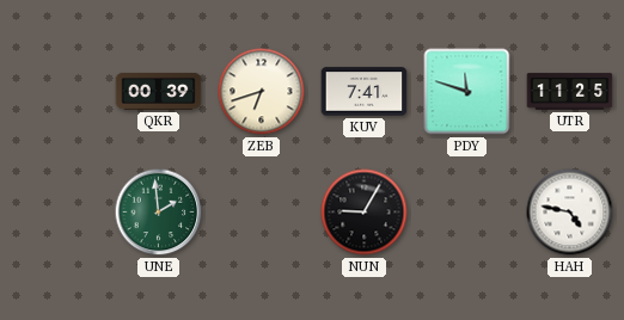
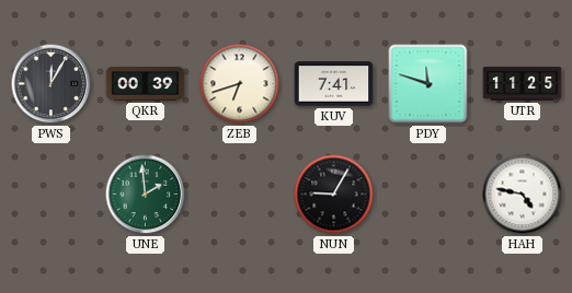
PWS: none -> 12:05
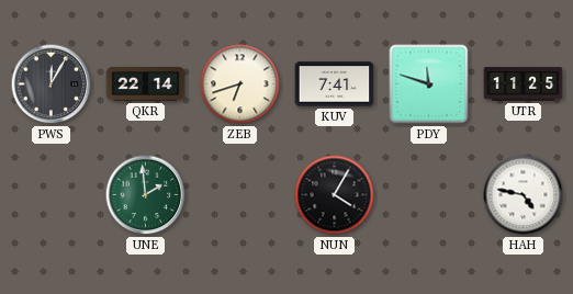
QKR: 00:39 -> 22:14
NUN: 9:05 -> 4:05
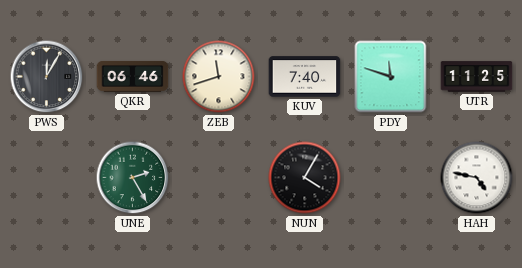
QKR: 22:14 -> 06:46
ZEB: 6:42 -> 11:42
KUV: 7:41 -> 7:40
UNE: 1:59 -> 2:25
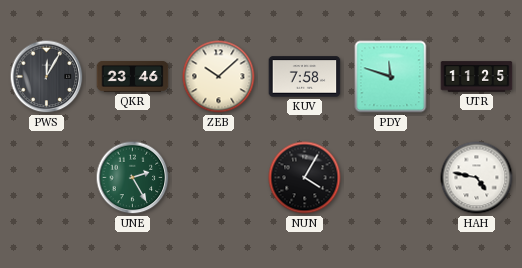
QKR: 06:46 -> 23:46
ZEB: 11:42 -> 10:08
KUV: 7:40 -> 7:58
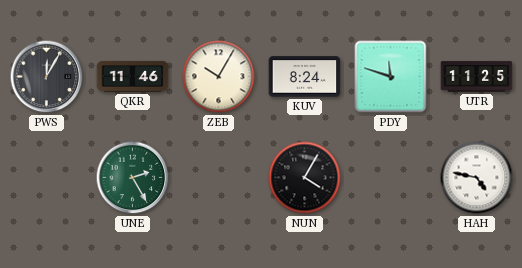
QKR: 23:46 -> 11:46
ZEB: 10:08 -> 10:05
KUV: 7:58 -> 8:24
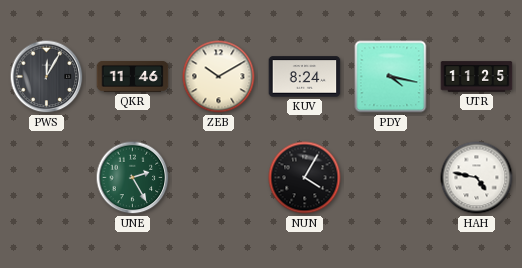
ZEB: 10:05 -> 10:10
PDY: 11:48 -> 4:17
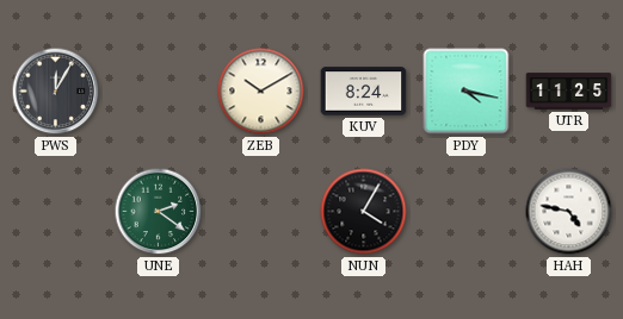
QKR: 11:46 -> none
UNE: 2:25 -> 2:21
